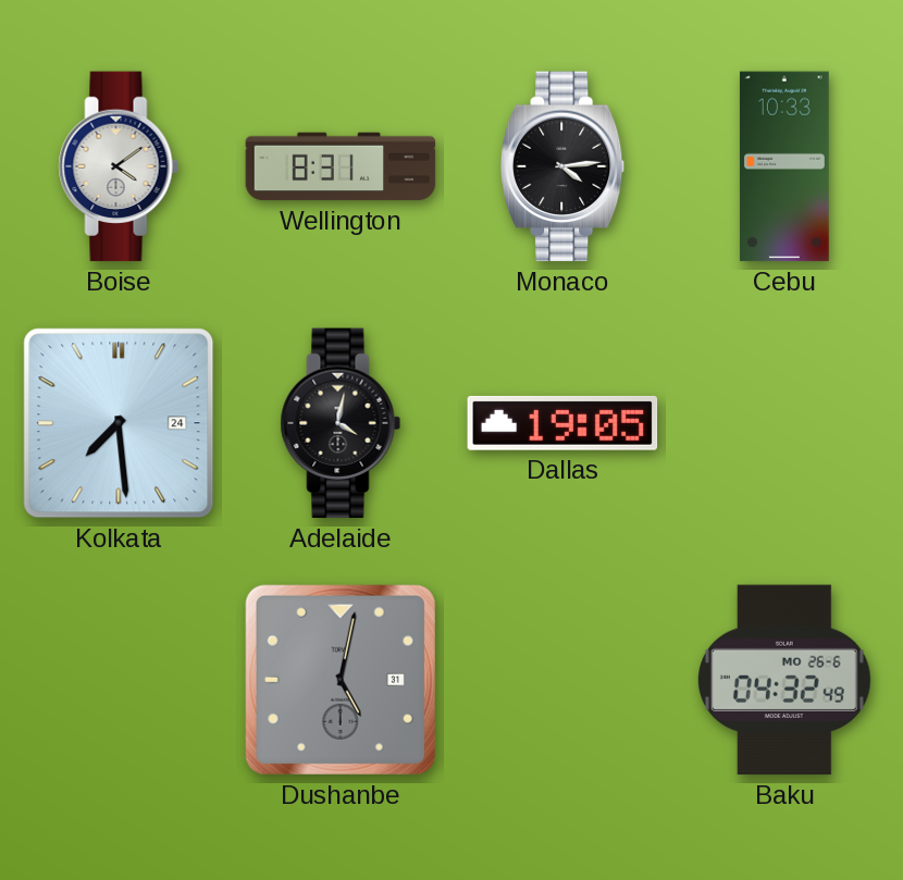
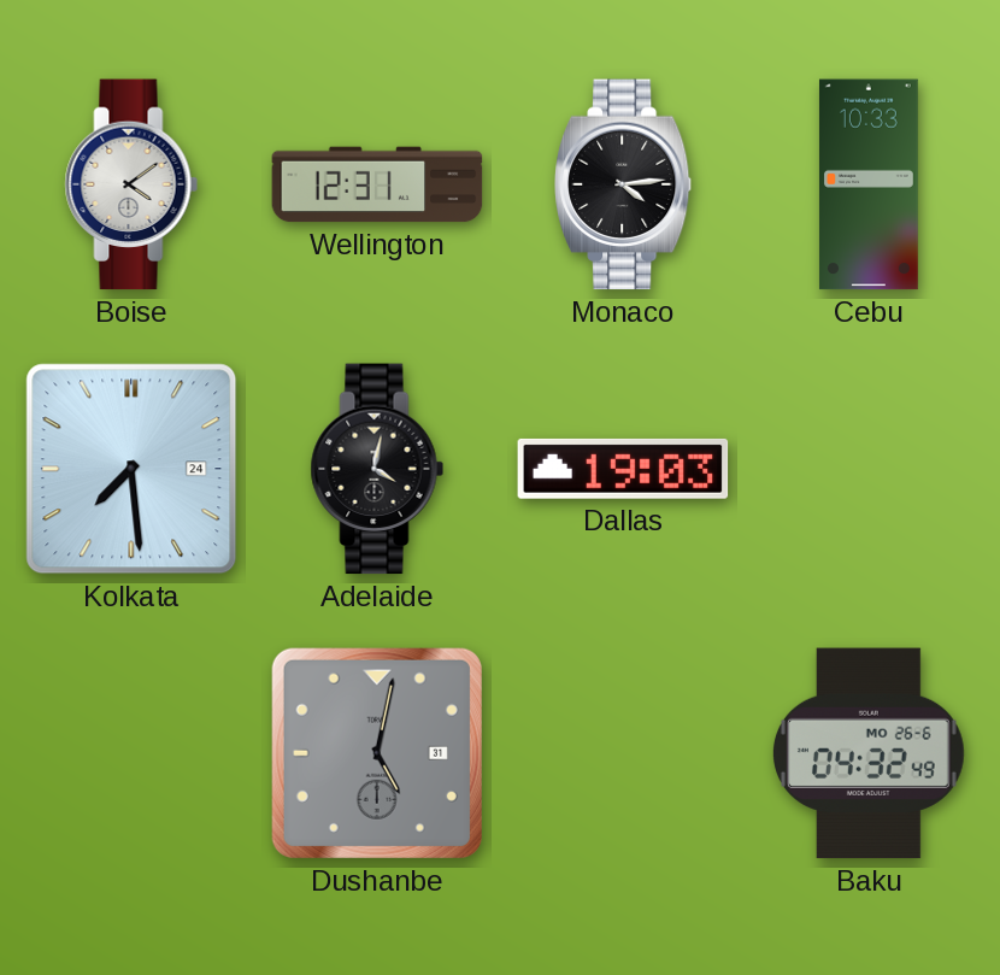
Wellington: 8:31 -> 12:31
Dallas: 19:05 -> 19:03
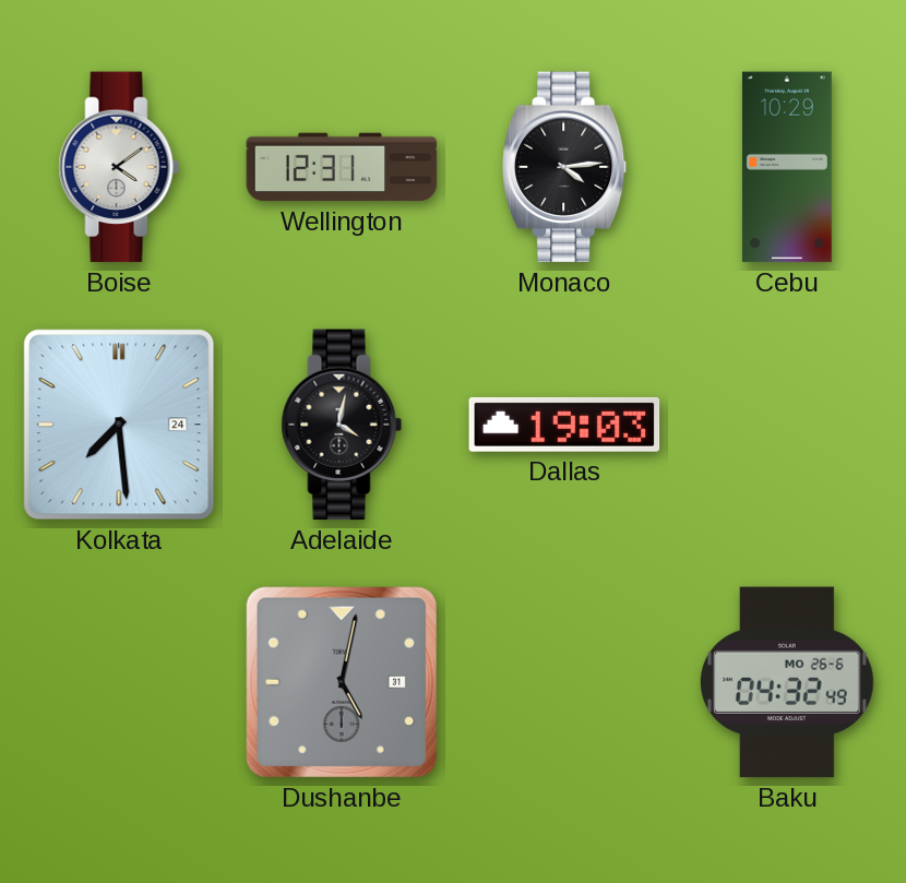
Cebu: 10:33 -> 10:29
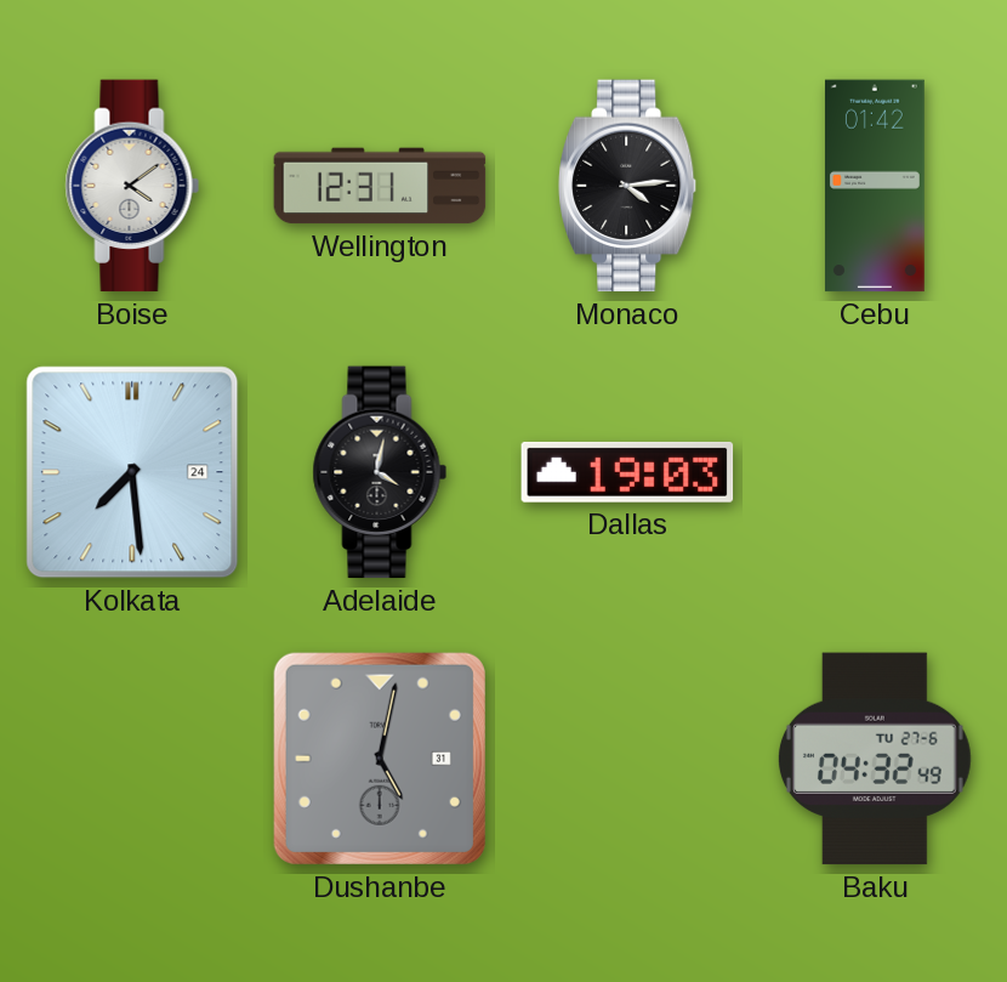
Cebu: 10:29 -> 01:42
Baku date: MO 26-6 -> TU 27-6
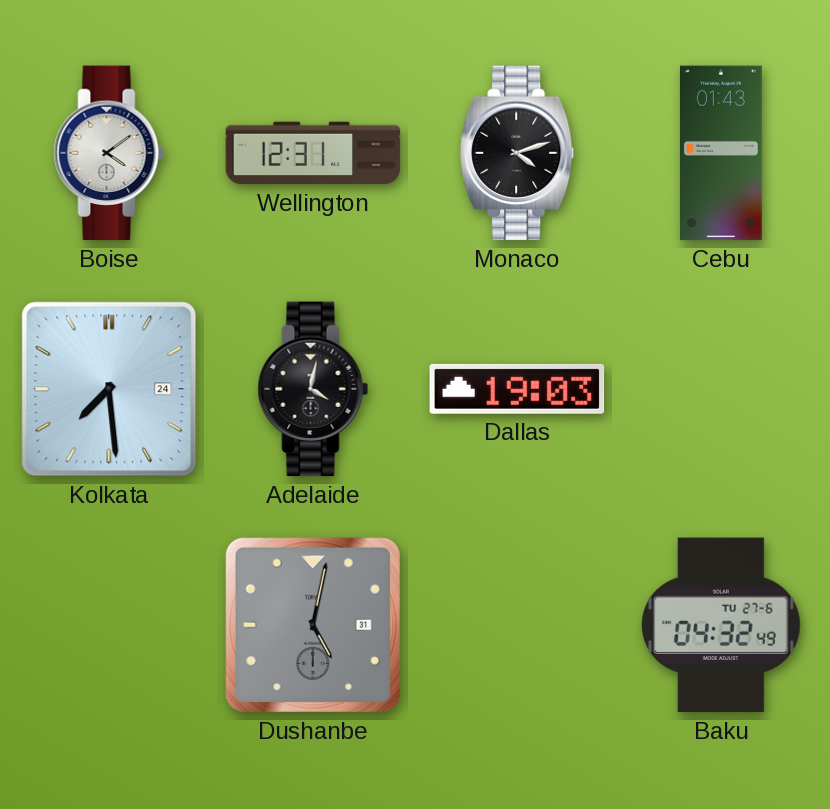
Monaco: 4:14 -> 4:12
Cebu: 01:42 -> 01:43
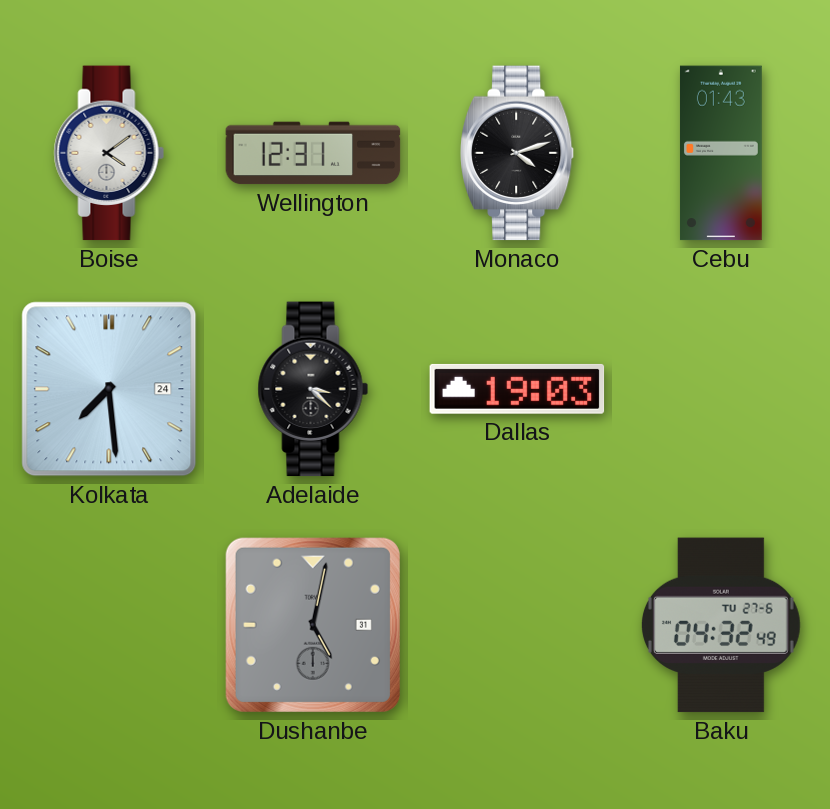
Adelaide: 4:02 -> 3:22
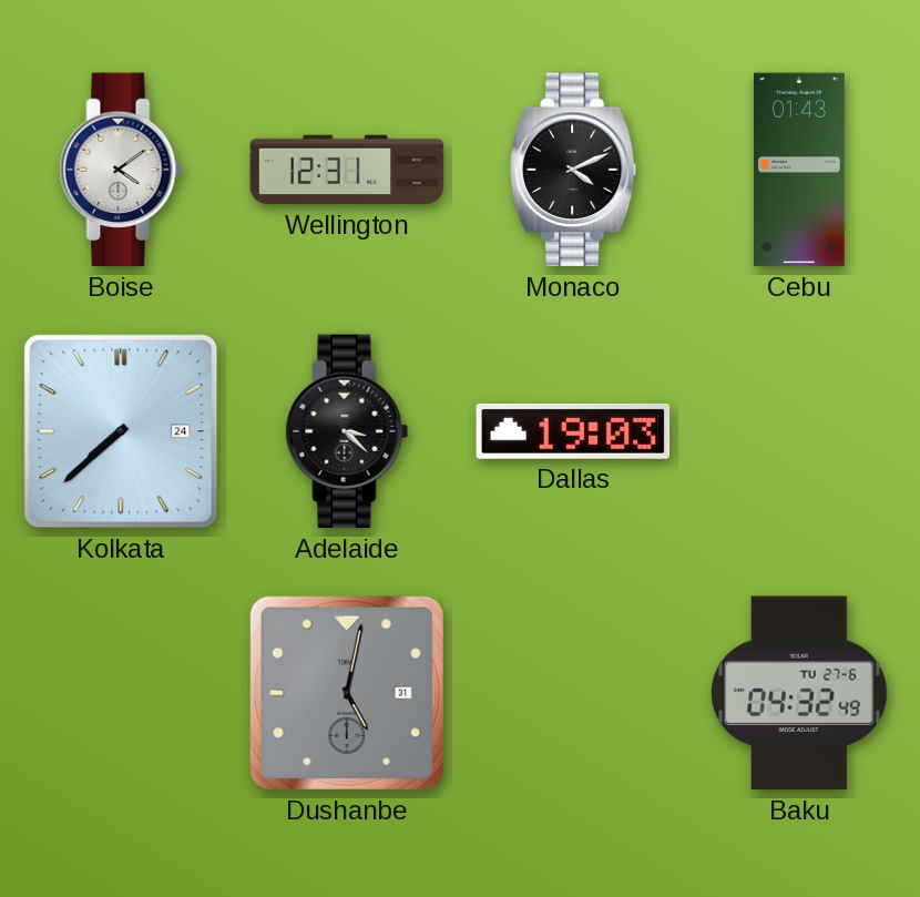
Monaco: 4:12 -> 4:11
Kolkata: 7:29 -> 7:38
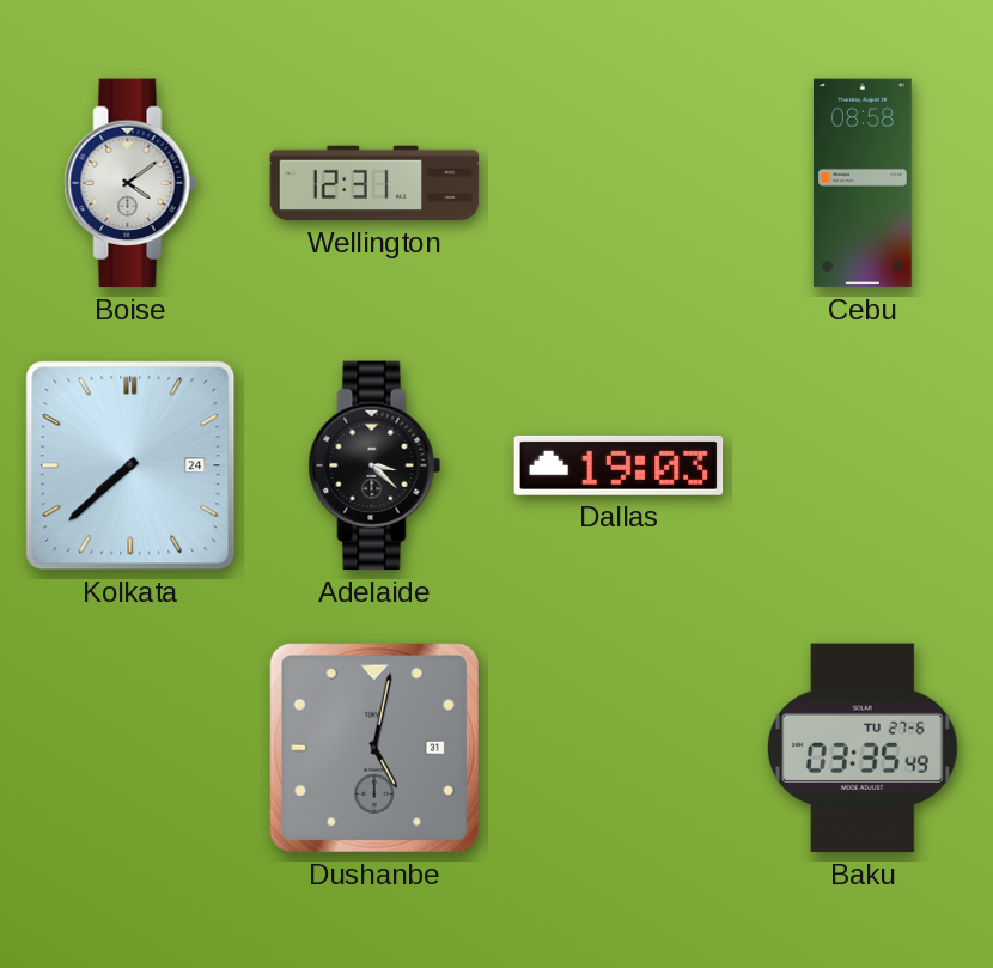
Monaco: 4:11 -> none
Cebu: 01:43 -> 08:58
Baku: 04:32 -> 03:35
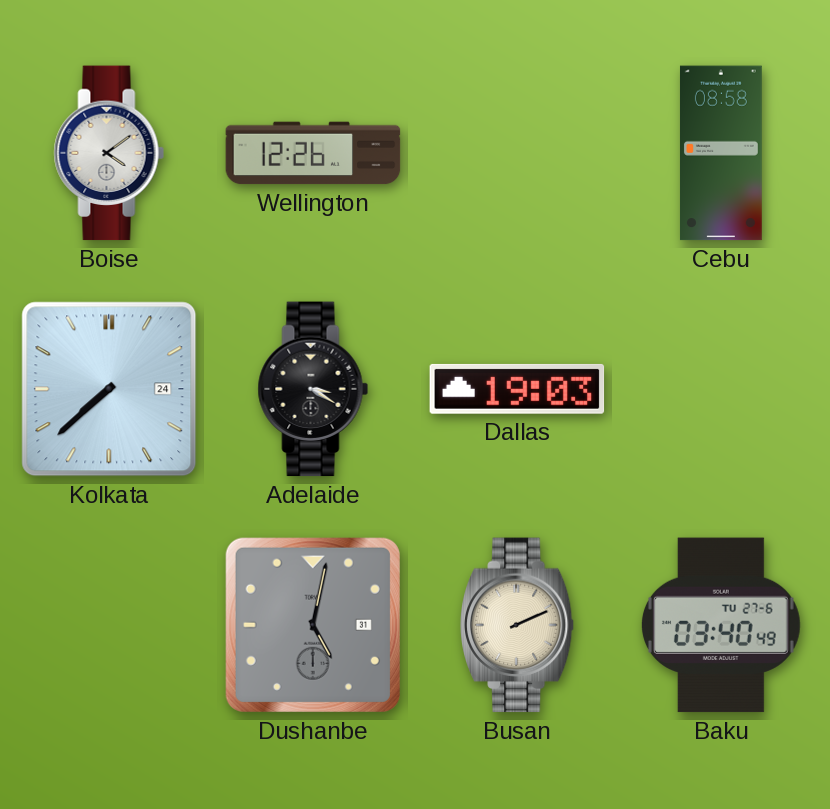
Wellington: 12:31 -> 12:26
Adelaide: 3:22 -> 3:20
Busan: none -> 2:11
Baku: 03:35 -> 03:40
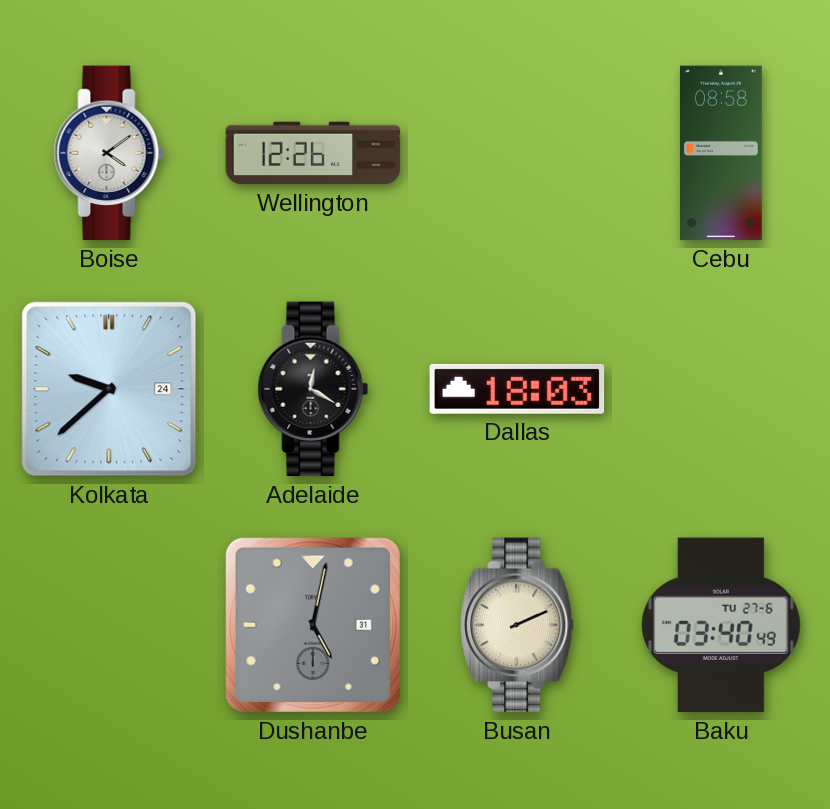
Kolkata: 7:38 -> 9:38
Adelaide: 3:20 -> 12:20
Dallas: 19:03 -> 18:03
